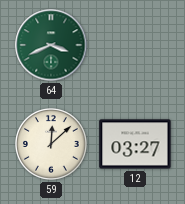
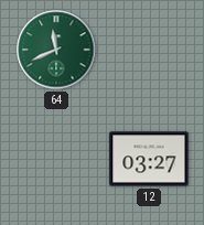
64: 3:41 -> 11:41
59: 12:08 -> none
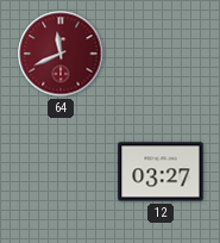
64 dial: green -> burgundy
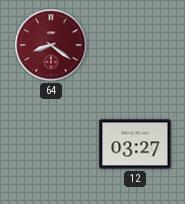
64: 11:41 -> 8:21
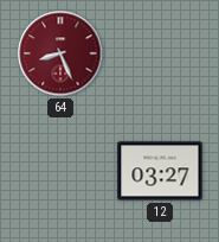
64: 8:21 -> 8:26
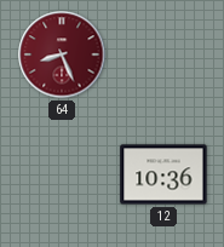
12: 03:27 -> 10:36
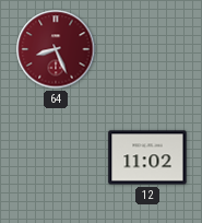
12: 10:36 -> 11:02
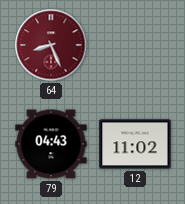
79: none -> 04:43
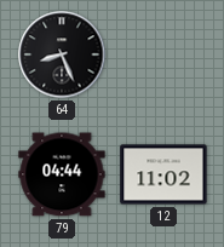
64 dial: burgundy -> black
79: 04:43 -> 04:44
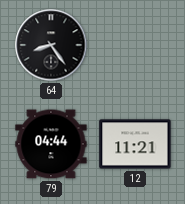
64: 8:26 -> 8:24
12: 11:02 -> 11:21
